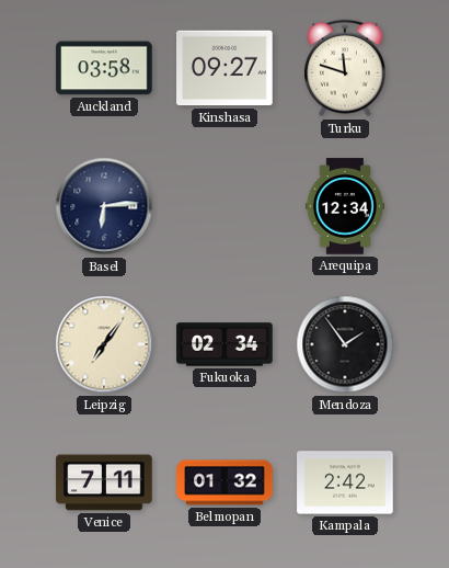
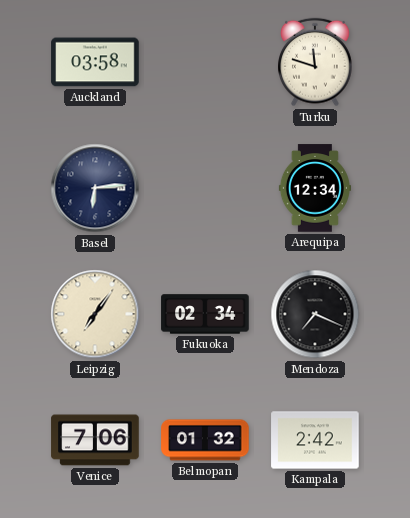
Kinshasa: 09:27 -> none
Mendoza: 1:54 -> 7:19
Venice: 7:11 -> 7:06
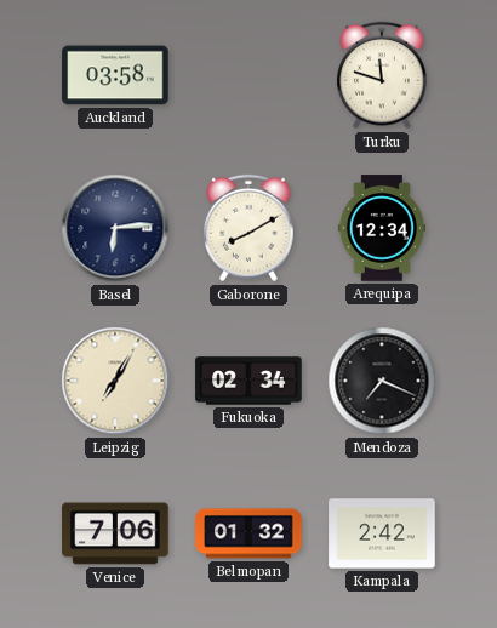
Gaborone: none -> 8:10
Leipzig: 7:06 -> 7:05
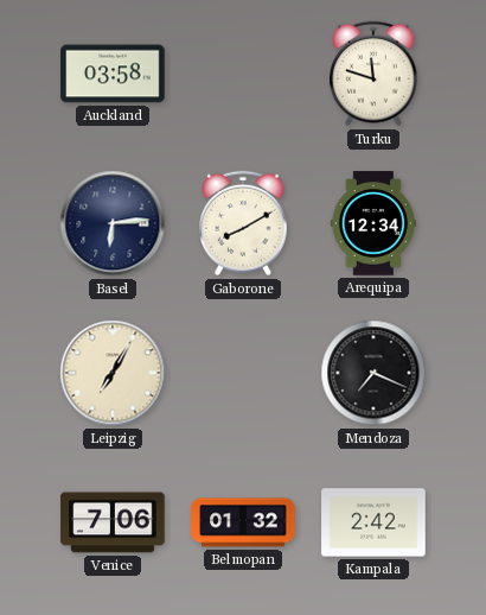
Fukuoka: 02:34 -> none
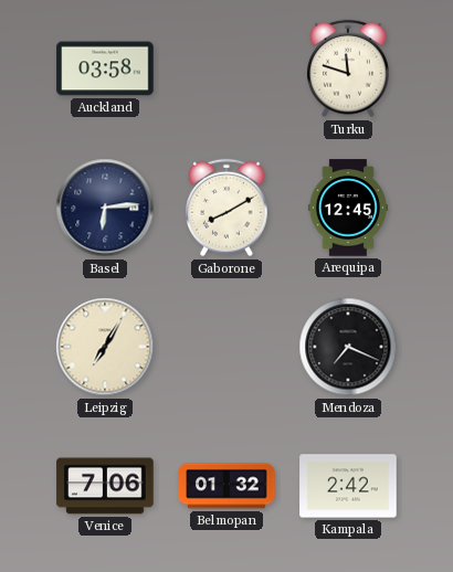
Arequipa: 12:34 -> 12:45
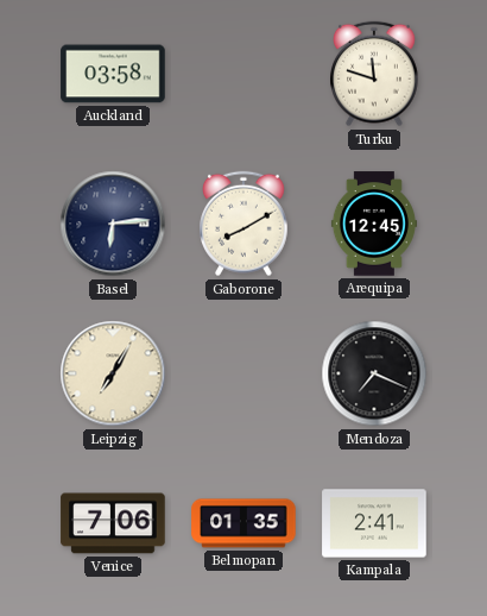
Belmopan: 01:32 -> 01:35
Kampala: 2:42 -> 2:41
